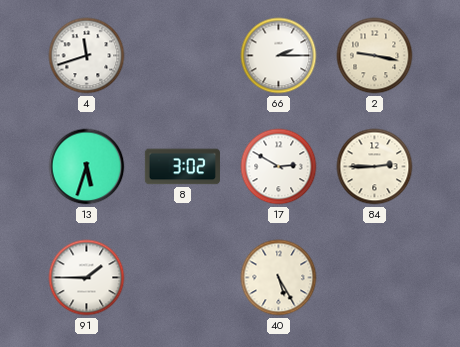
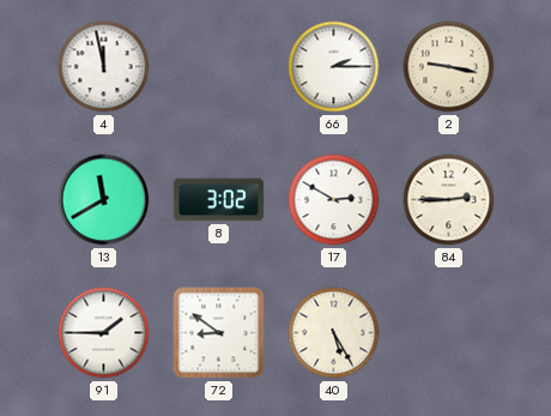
4: 11:42 -> 11:58
13: 5:33 -> 11:40
72: none -> 8:51
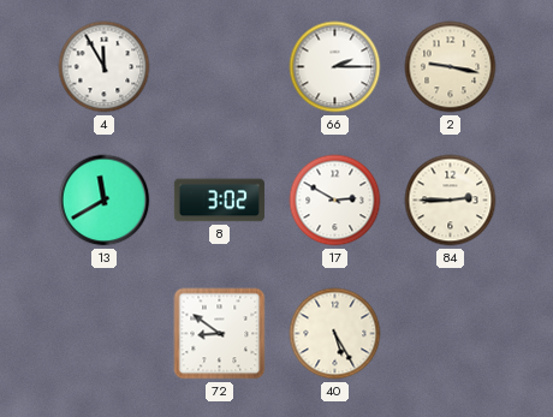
4: 11:58 -> 11:55
91: 1:45 -> none
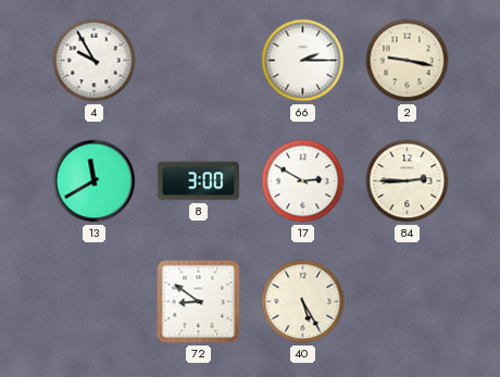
4: 11:55 -> 9:55
8: 3:02 -> 3:00
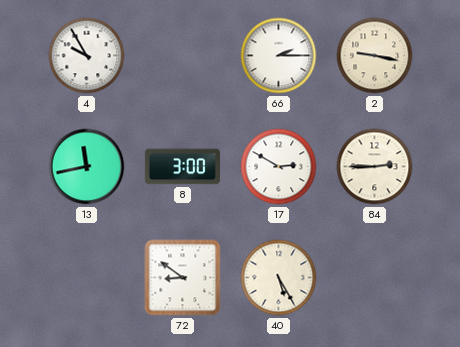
13: 11:40 -> 11:43
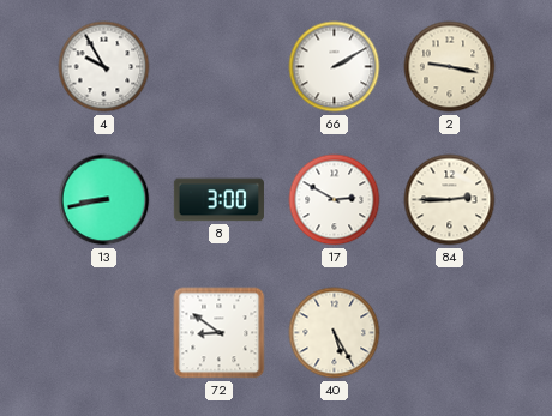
66: 2:15 -> 2:10
13: 11:43 -> 8:43
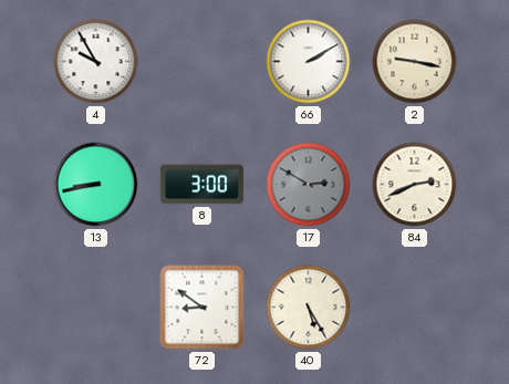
17 dial: white -> grey
84: 2:45 -> 2:41
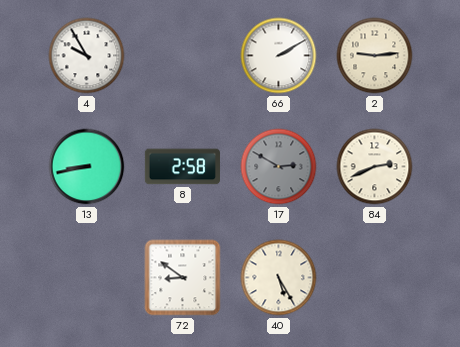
2: 9:17 -> 9:14
8: 3:00 -> 2:58
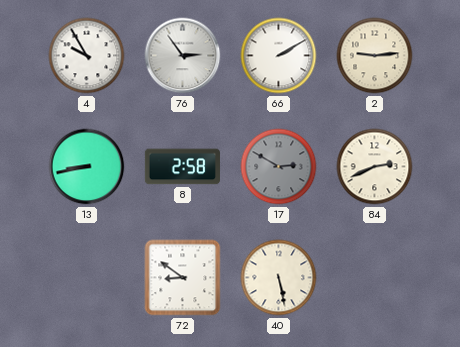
76: none -> 2:54
40: 5:25 -> 5:28
